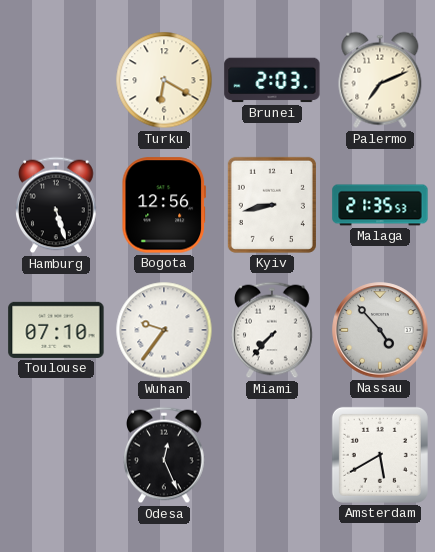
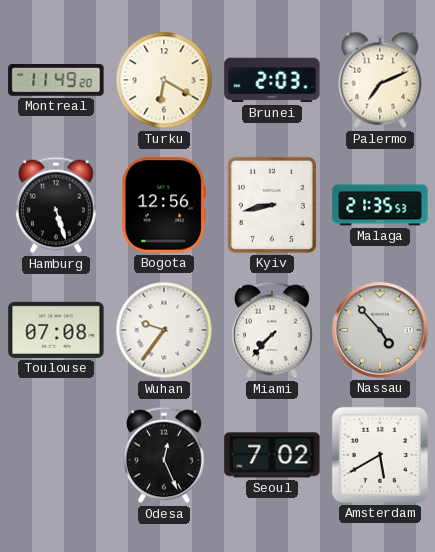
Montreal: none -> 11:49
Toulouse: 07:10 -> 07:08
Seoul: none -> 7:02
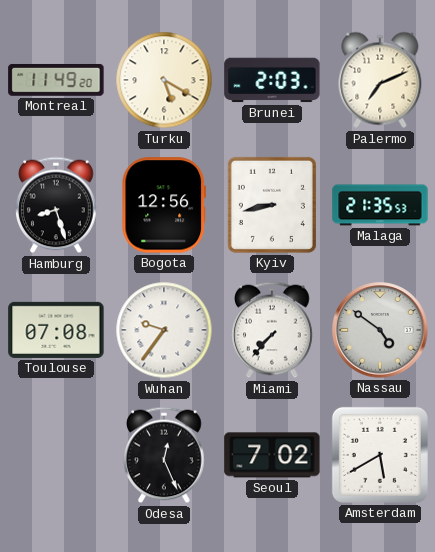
Turku: 6:20 -> 5:20
Hamburg: 5:27 -> 8:27
Nassau: 4:53 -> 4:51
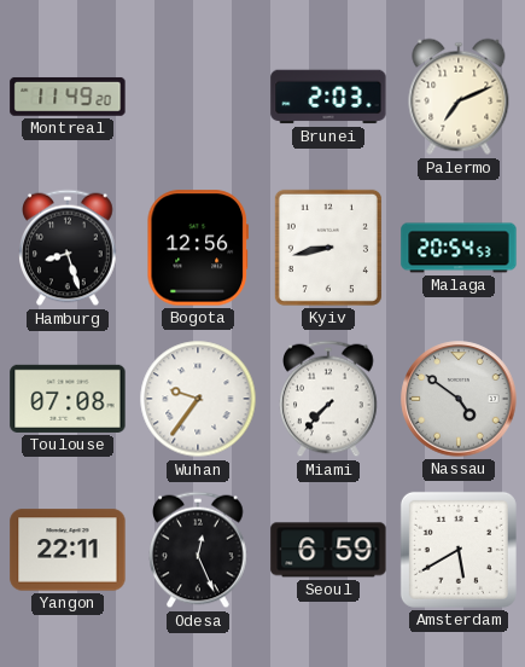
Turku: 5:20 -> none
Malaga: 21:35 -> 20:54
Yangon: none -> 22:11
Seoul: 7:02 -> 6:59
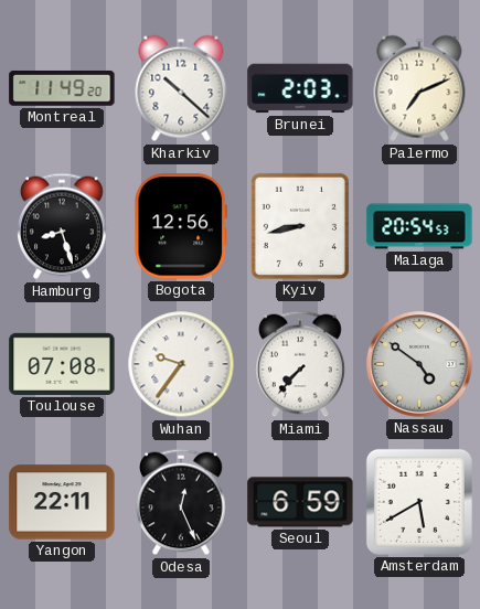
Kharkiv: none -> 10:22
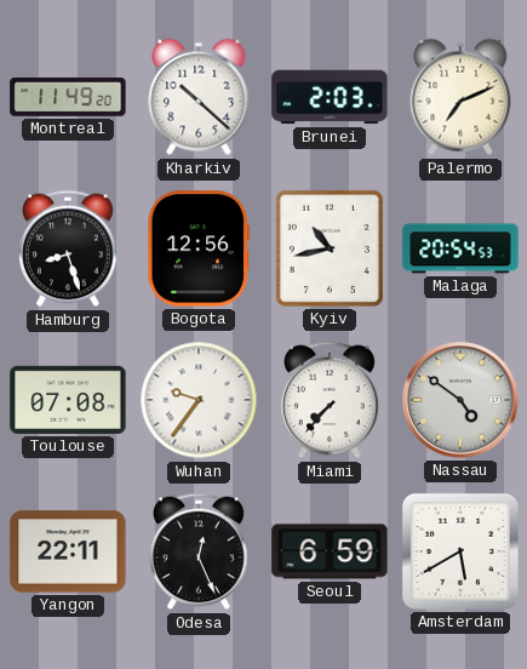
Kyiv: 8:43 -> 10:43
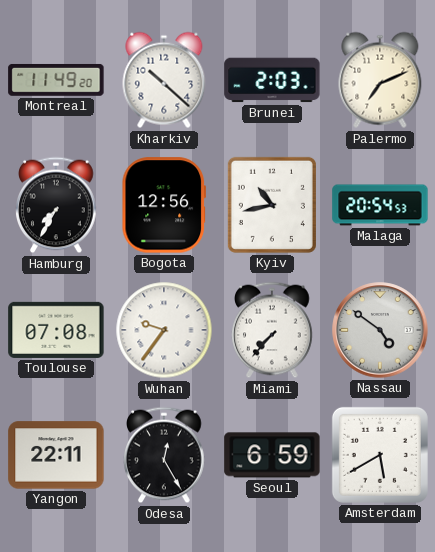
Hamburg: 8:27 -> 7:35
Odesa: 12:26 -> 12:25
